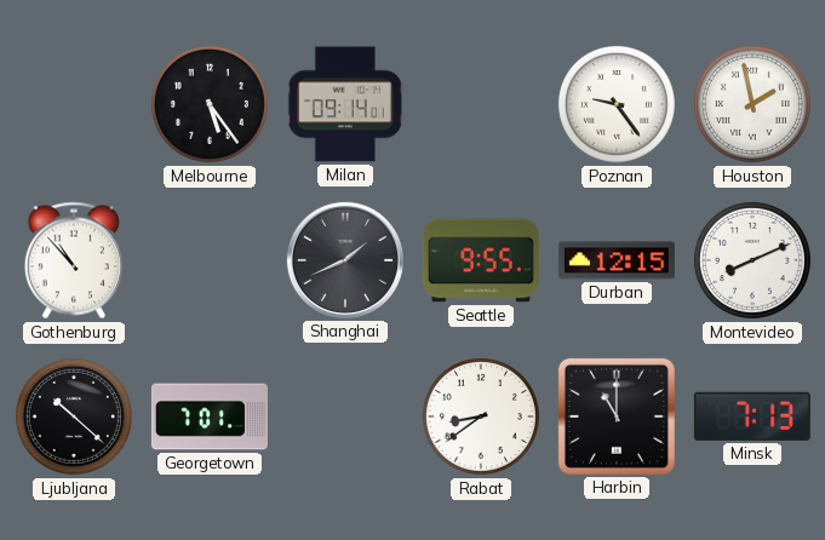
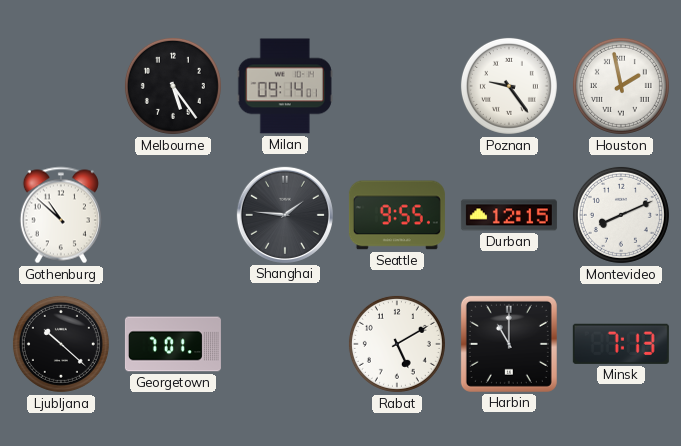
Gothenburg: 10:53 -> 10:52
Shanghai: 1:41 -> 1:46
Rabat: 8:39 -> 5:10
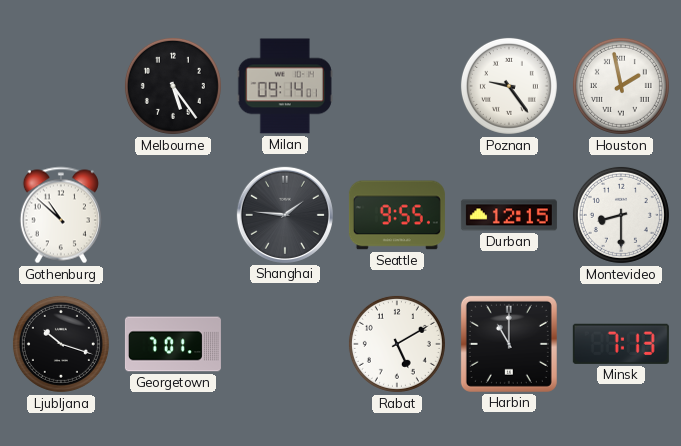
Montevideo: 8:11 -> 8:30
Ljubljana: 10:22 -> 10:18
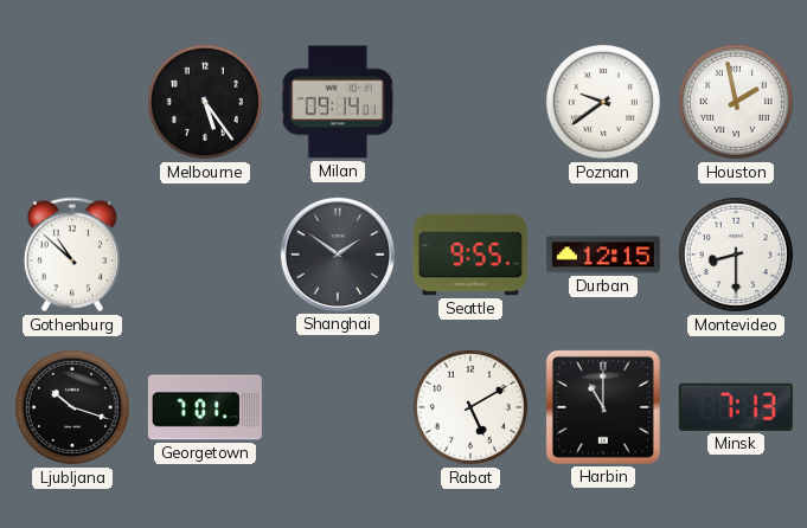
Poznan: 9:24 -> 9:39
Shanghai: 1:46 -> 1:51
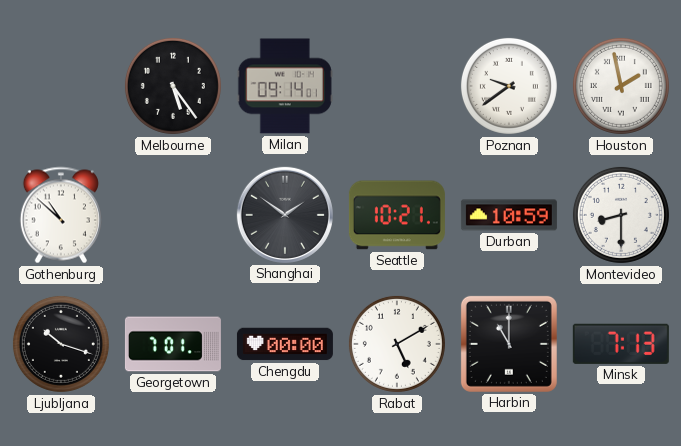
Seattle: 9:55 -> 10:21
Durban: 12:15 -> 10:59
Chengdu: none -> 00:00
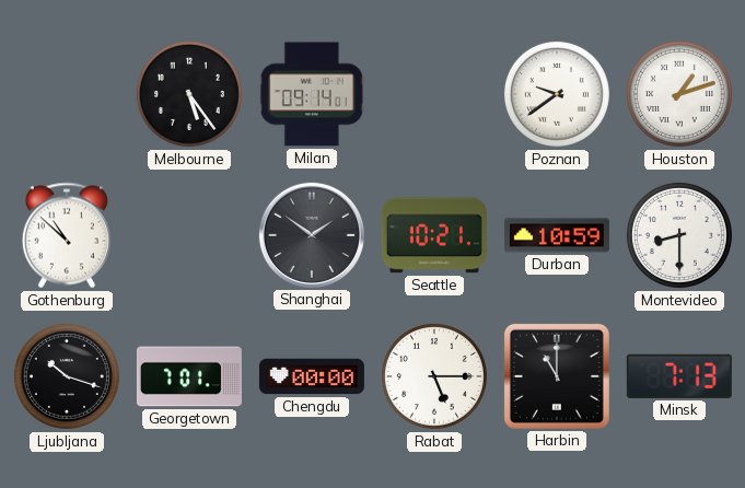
Houston: 1:58 -> 1:12
Rabat: 5:10 -> 5:15
